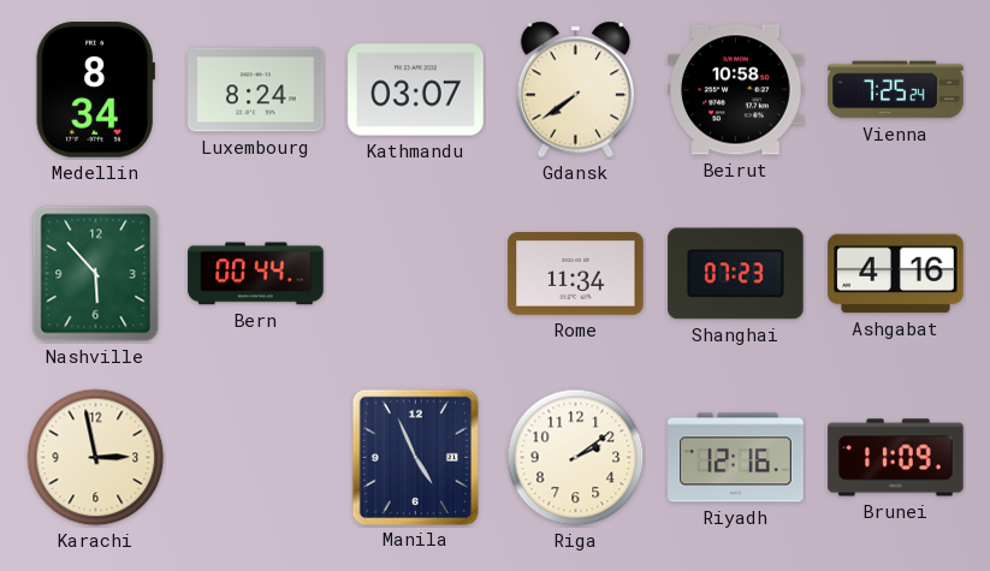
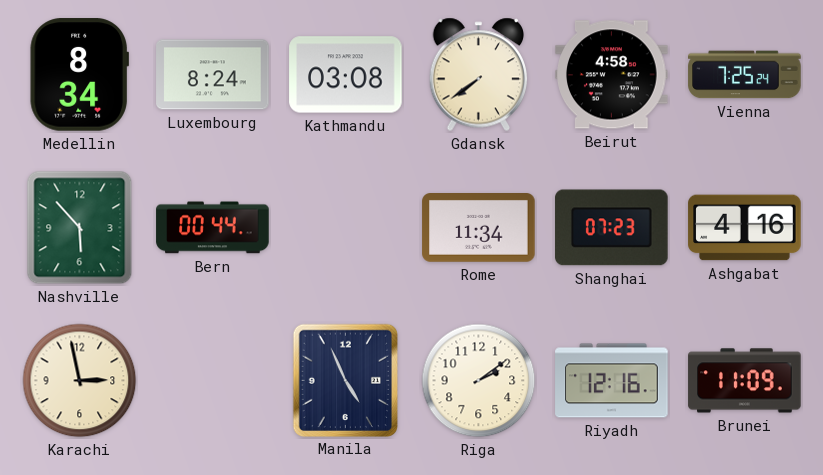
Kathmandu: 03:07 -> 03:08
Beirut: 10:58 -> 4:58
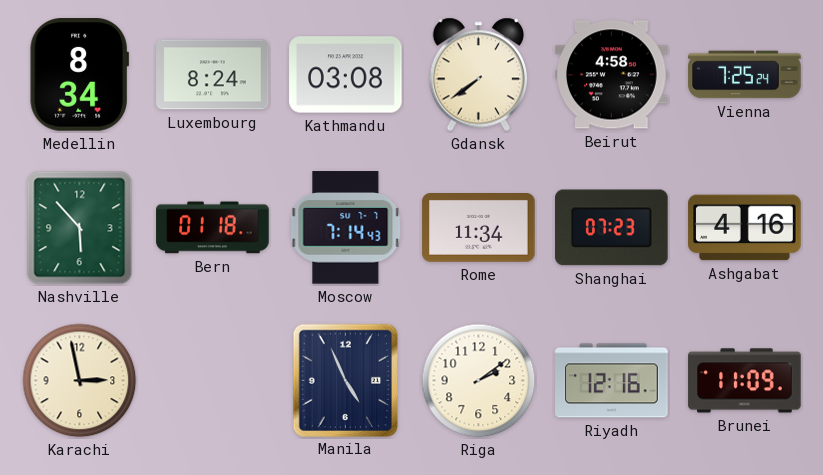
Bern: 00:44 -> 01:18
Moscow: none -> 7:14
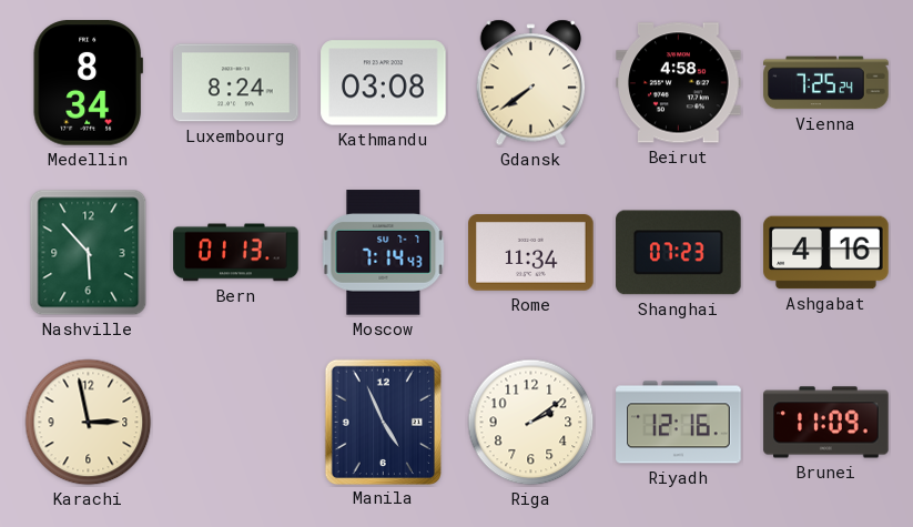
Bern: 01:18 -> 01:13
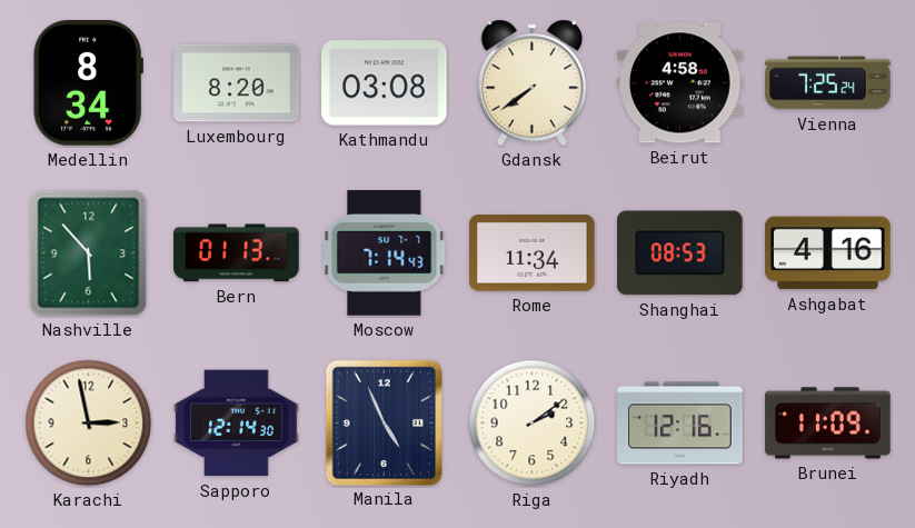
Luxembourg: 8:24 -> 8:20
Shanghai: 07:23 -> 08:53
Sapporo: none -> 12:14
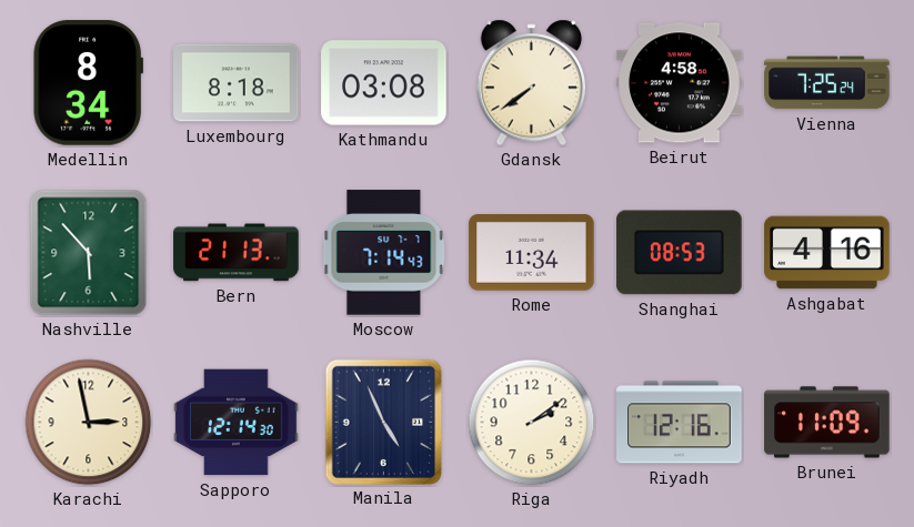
Luxembourg: 8:20 -> 8:18
Bern: 01:13 -> 21:13
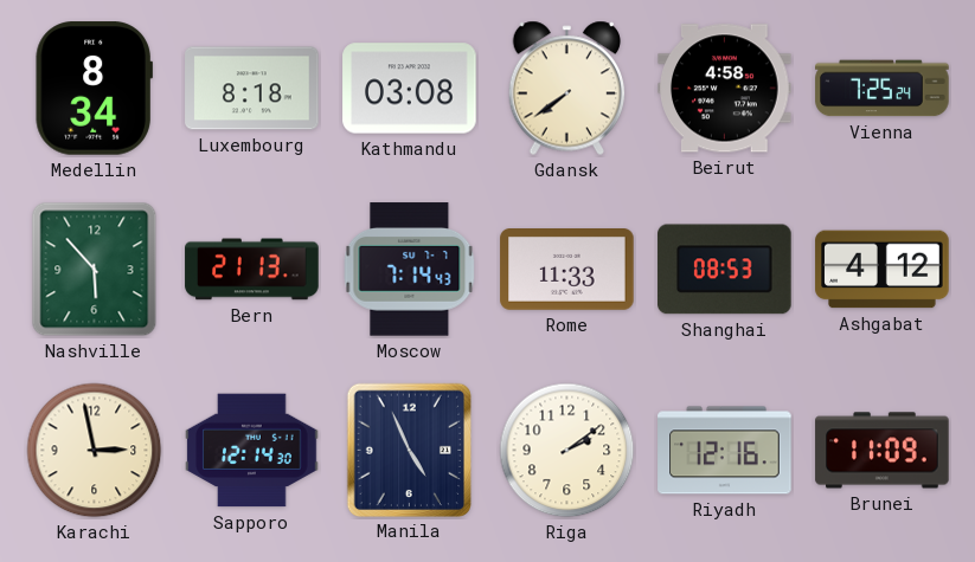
Rome: 11:34 -> 11:33
Ashgabat: 4:16 -> 4:12
